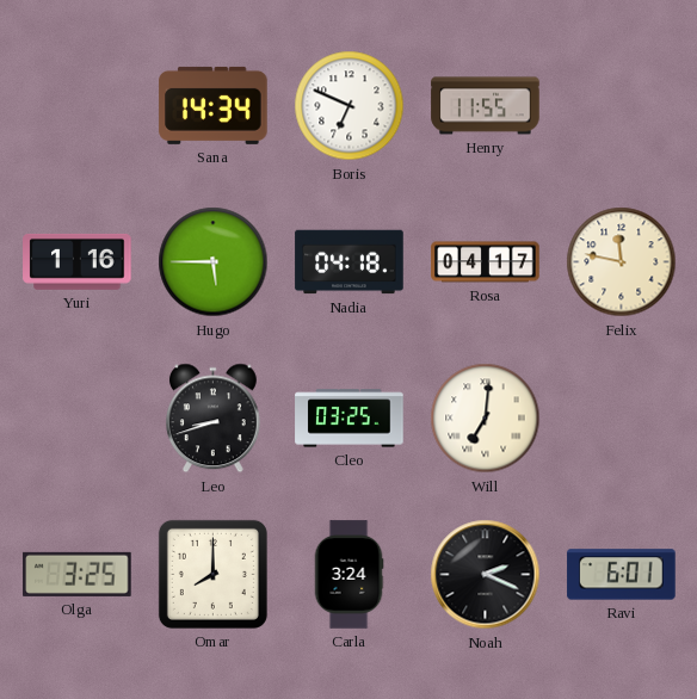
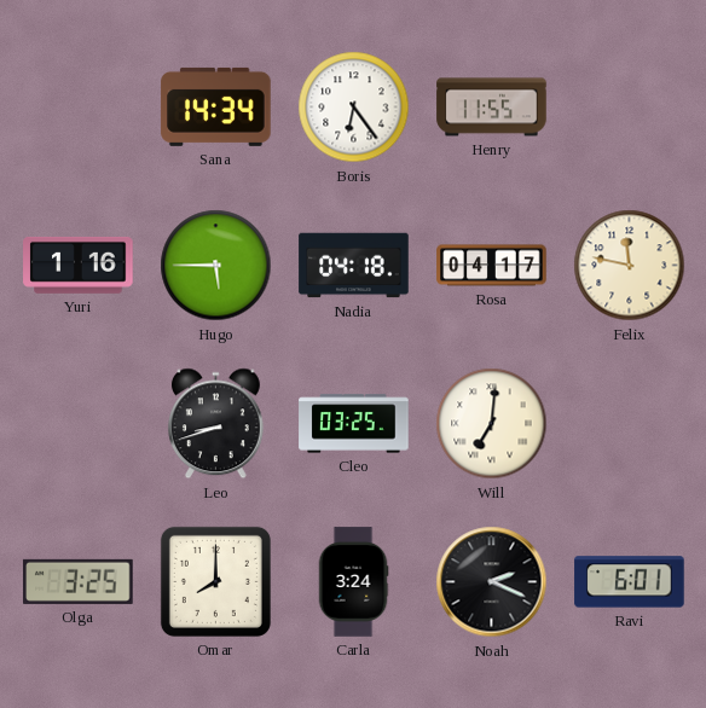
Boris: 6:49 -> 6:24
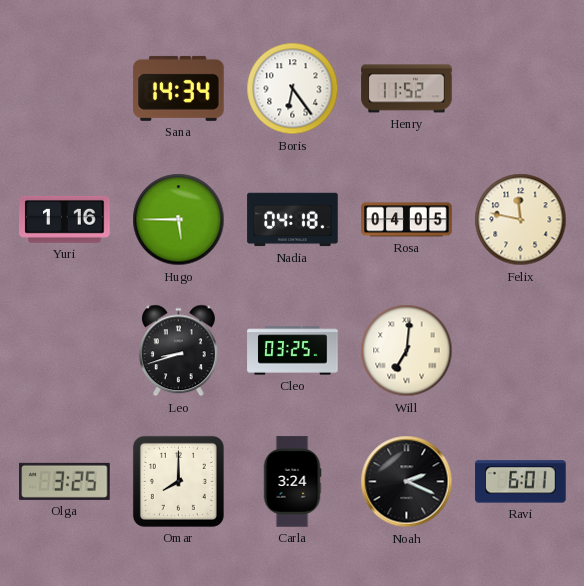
Henry: 11:55 -> 11:52
Rosa: 04:17 -> 04:05
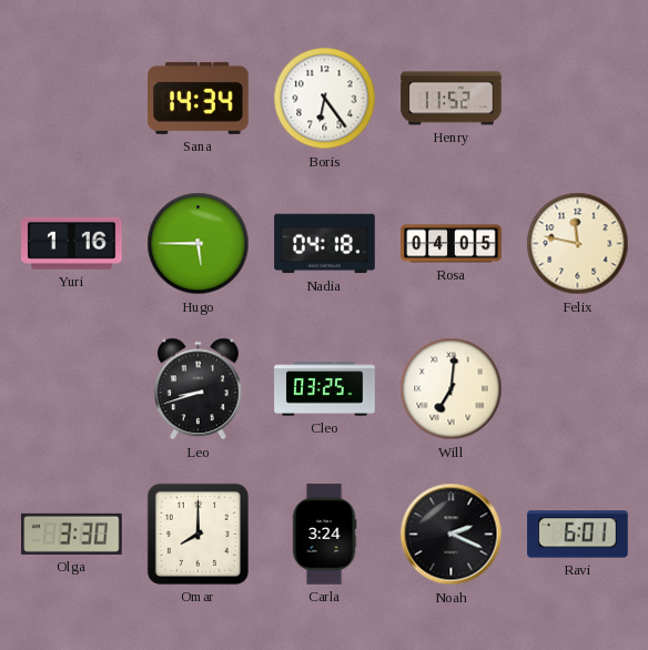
Olga: 3:25 -> 3:30
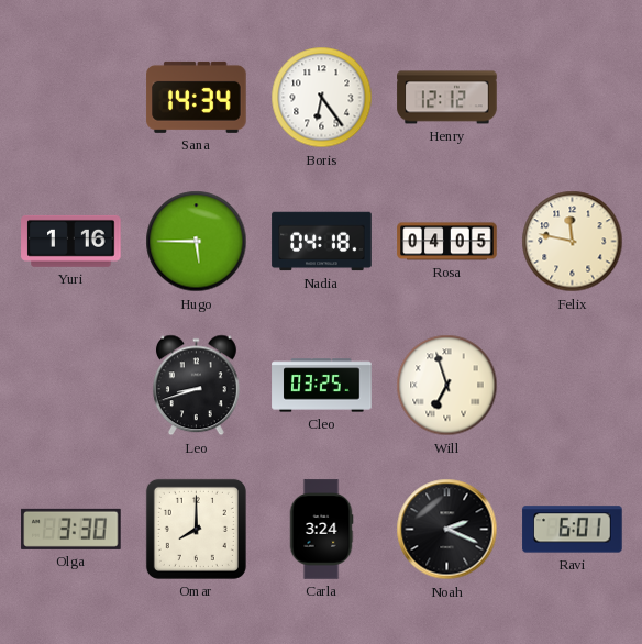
Henry: 11:52 -> 12:12
Will: 7:01 -> 6:57
